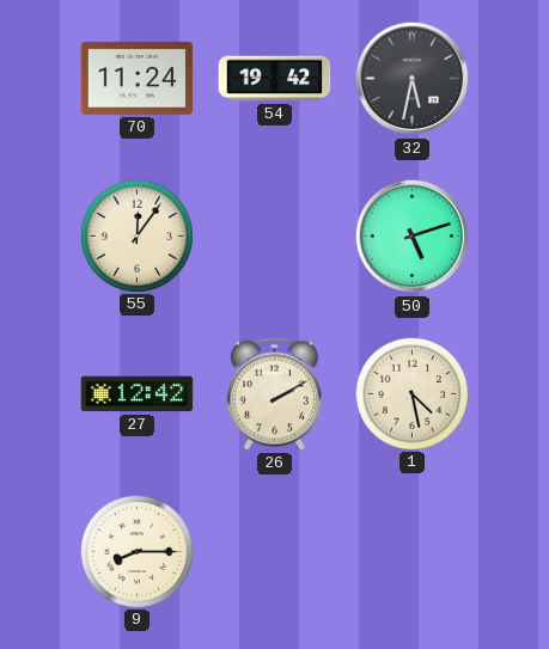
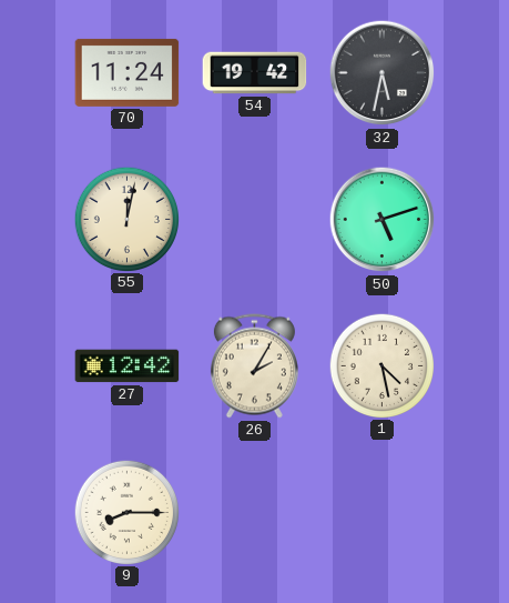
55: 12:06 -> 12:02
26: 2:10 -> 2:05
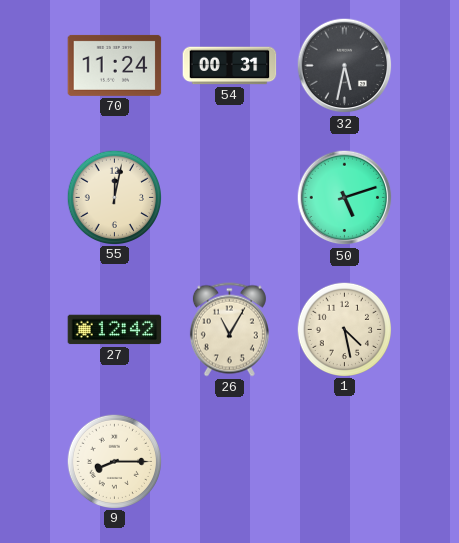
54: 19:42 -> 00:31
26: 2:05 -> 11:05
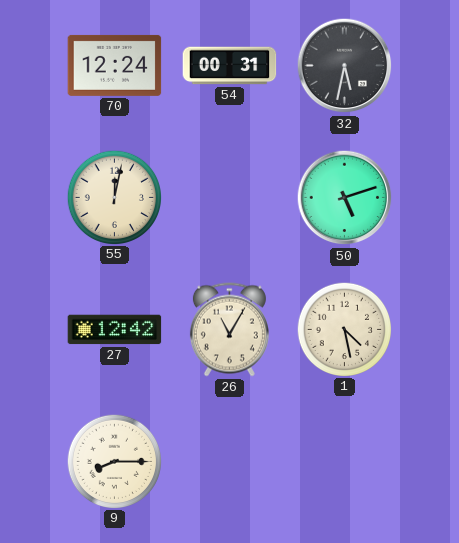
70: 11:24 -> 12:24
